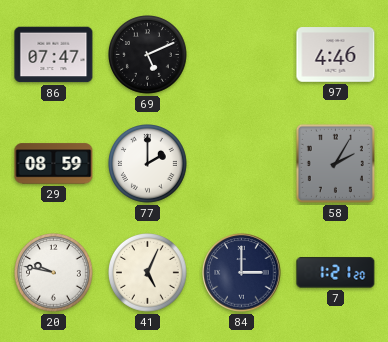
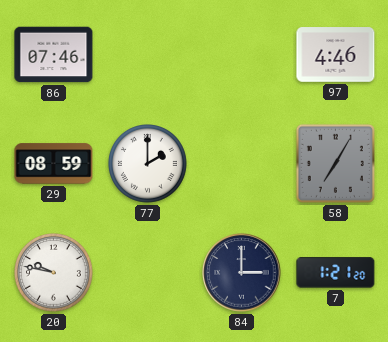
86: 07:47 -> 07:46
69: 5:11 -> none
58: 2:05 -> 7:05
41: 5:04 -> none
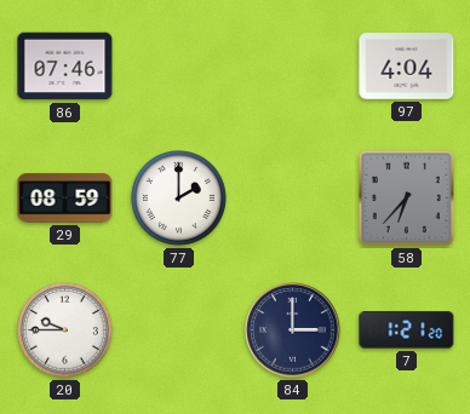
97: 4:46 -> 4:04
58: 7:05 -> 6:37
20: 9:47 -> 9:45
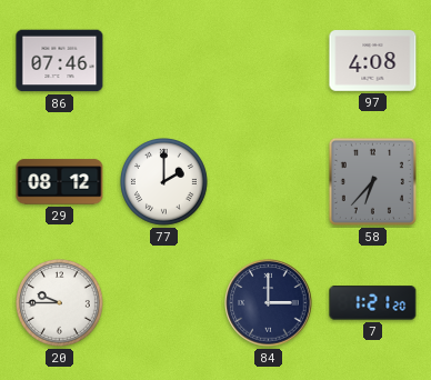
97: 4:04 -> 4:08
29: 08:59 -> 08:12
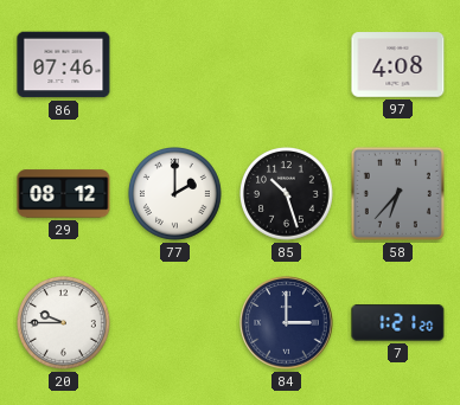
85: none -> 10:27
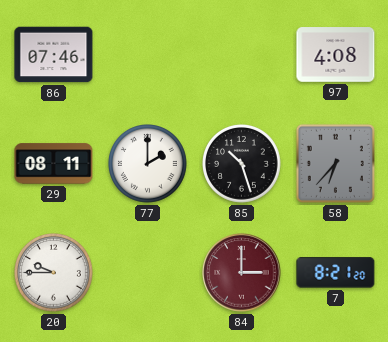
29: 08:12 -> 08:11
84 dial: navy -> burgundy
7: 1:21 -> 8:21
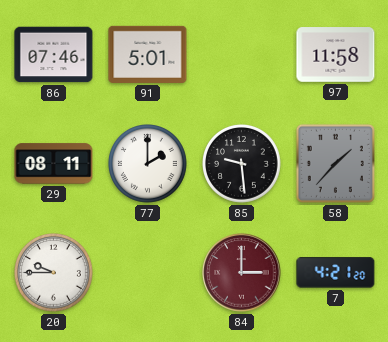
91: none -> 5:01
97: 4:08 -> 11:58
85: 10:27 -> 9:29
58: 6:37 -> 1:37
7: 8:21 -> 4:21
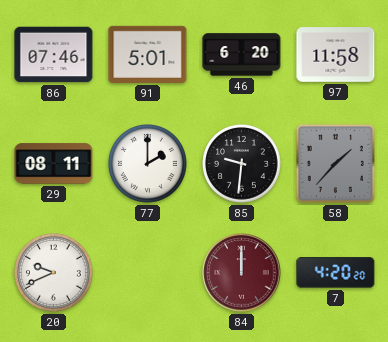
46: none -> 6:20
85: 9:29 -> 9:31
20: 9:45 -> 9:41
84: 3:00 -> 12:00
7: 4:21 -> 4:20
